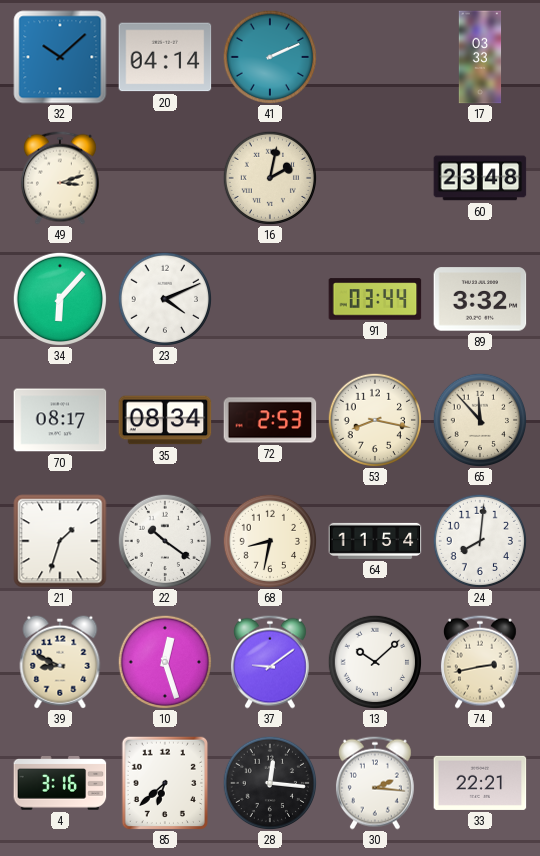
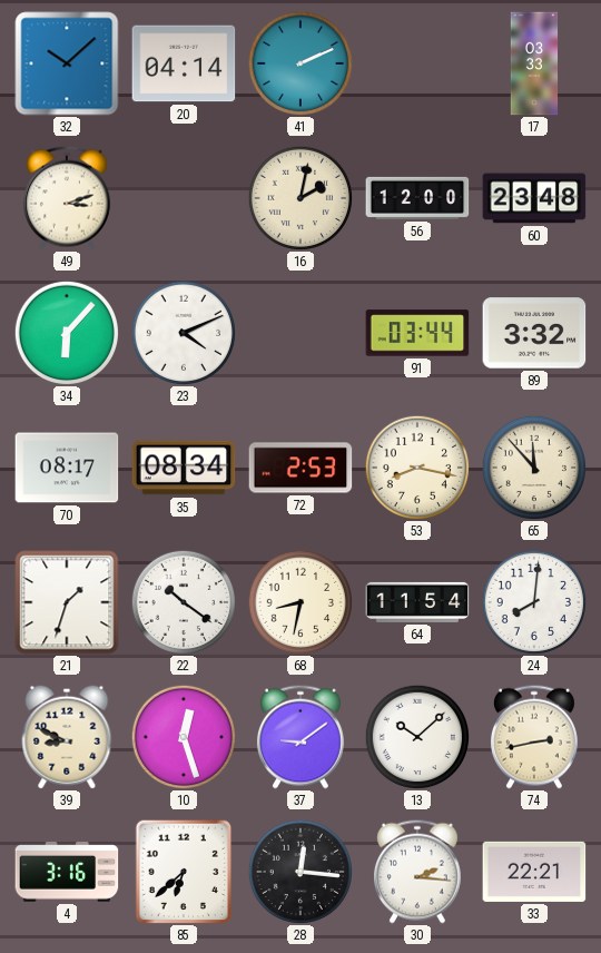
56: none -> 12:00
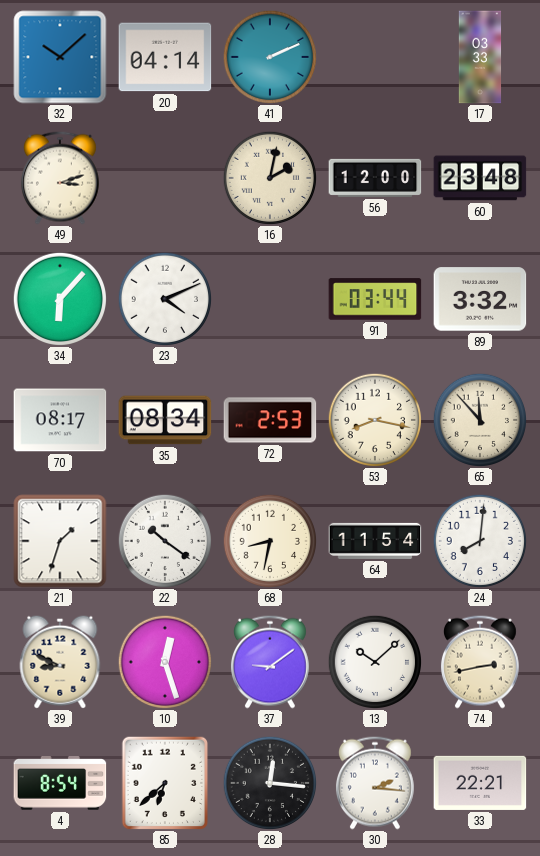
4: 3:16 -> 8:54
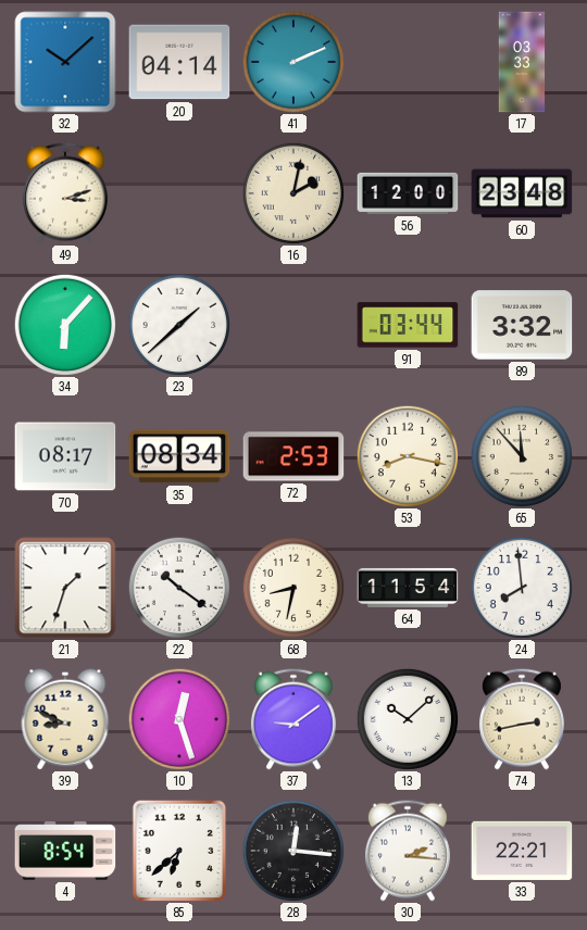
23: 4:11 -> 1:38
24: 8:01 -> 7:59
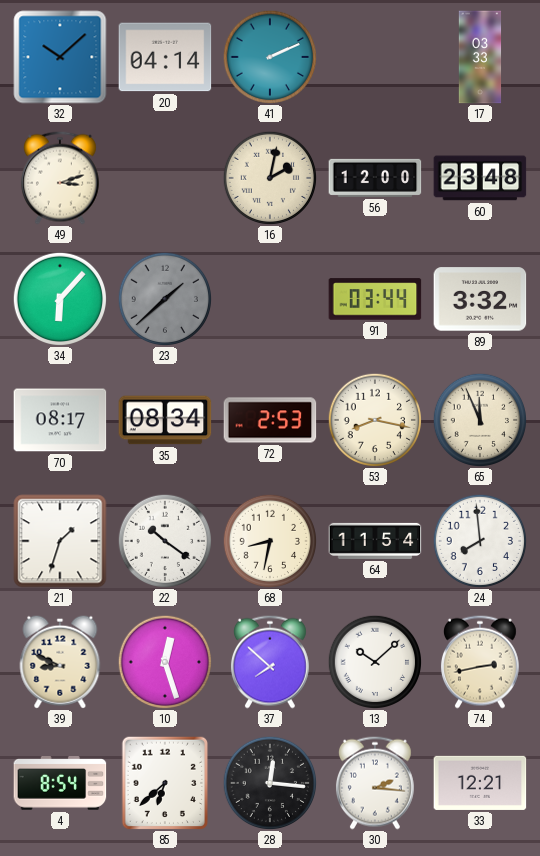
23 dial: white -> grey
65: 11:53 -> 11:56
37: 9:09 -> 7:52
33: 22:21 -> 12:21
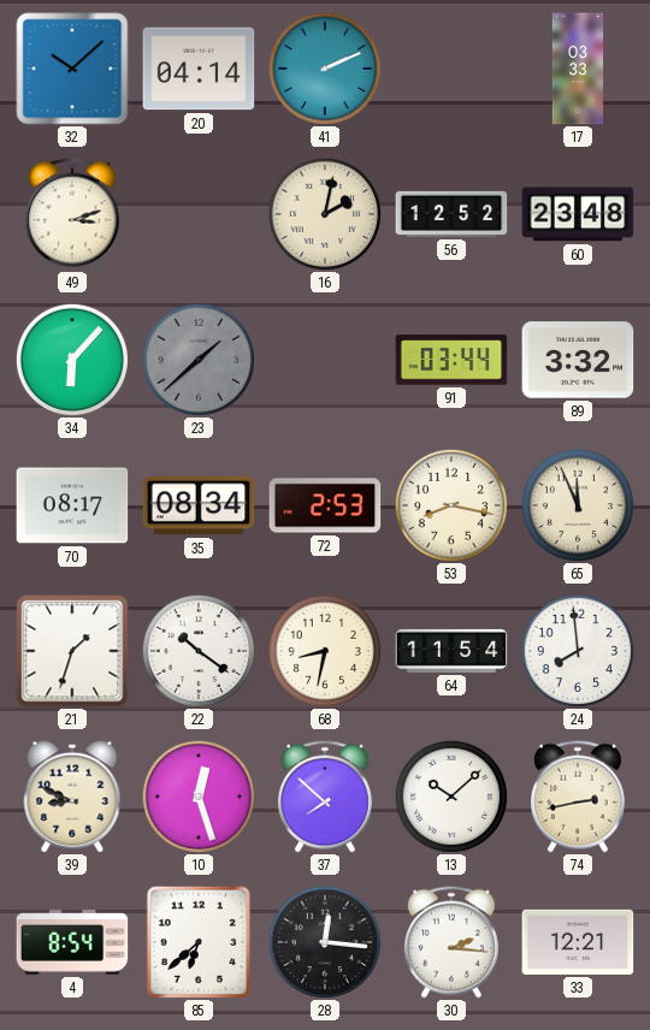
56: 12:00 -> 12:52
